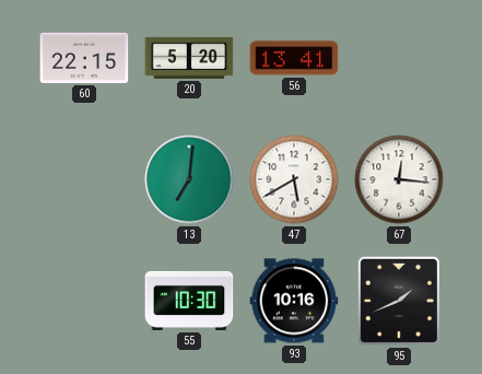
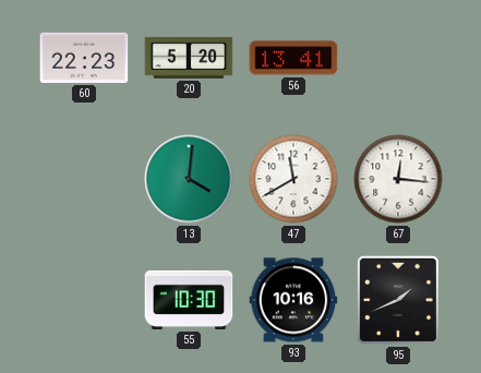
60: 22:15 -> 22:23
13: 7:01 -> 4:01
47: 5:40 -> 11:40
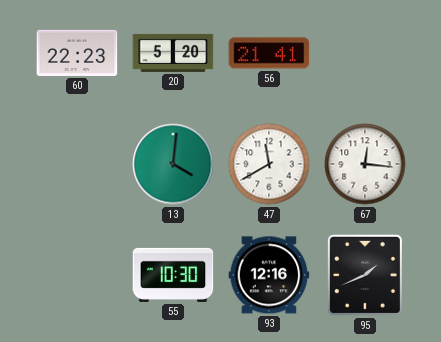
56: 13:41 -> 21:41
93: 10:16 -> 12:16
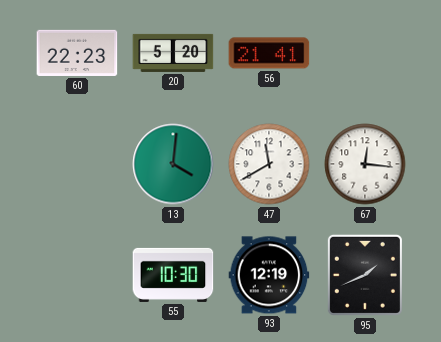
93: 12:16 -> 12:19
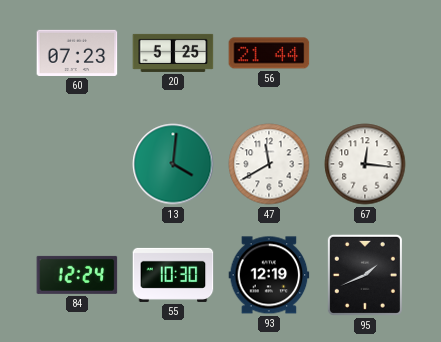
60: 22:23 -> 07:23
20: 5:20 -> 5:25
56: 21:41 -> 21:44
84: none -> 12:24
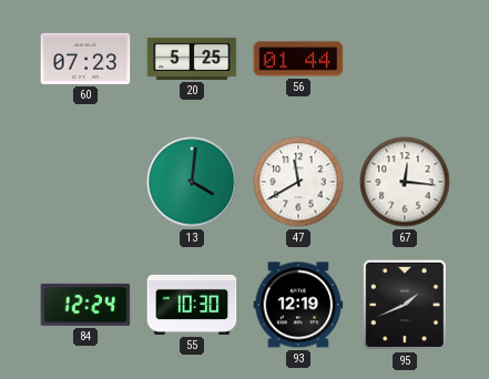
56: 21:44 -> 01:44
